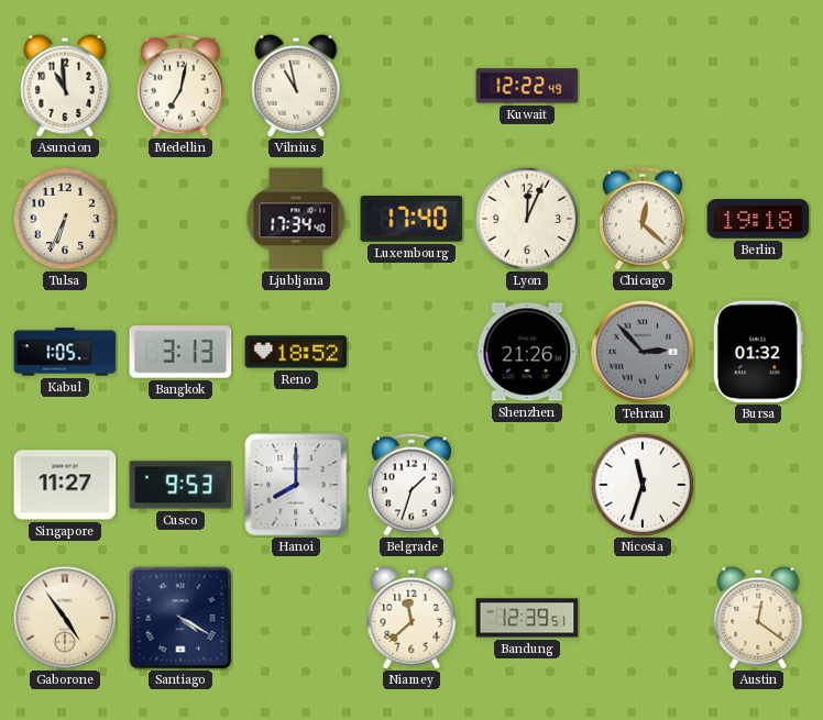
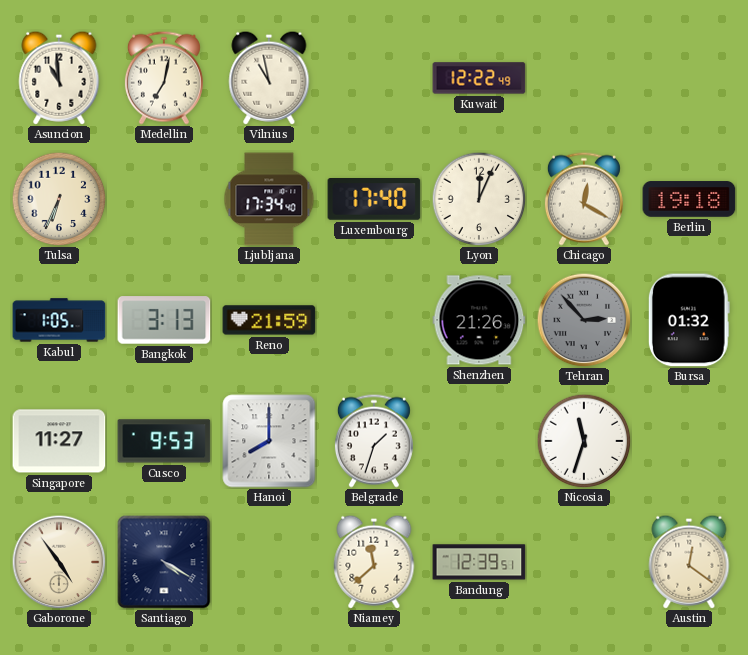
Chicago: 12:22 -> 12:20
Reno: 18:52 -> 21:59
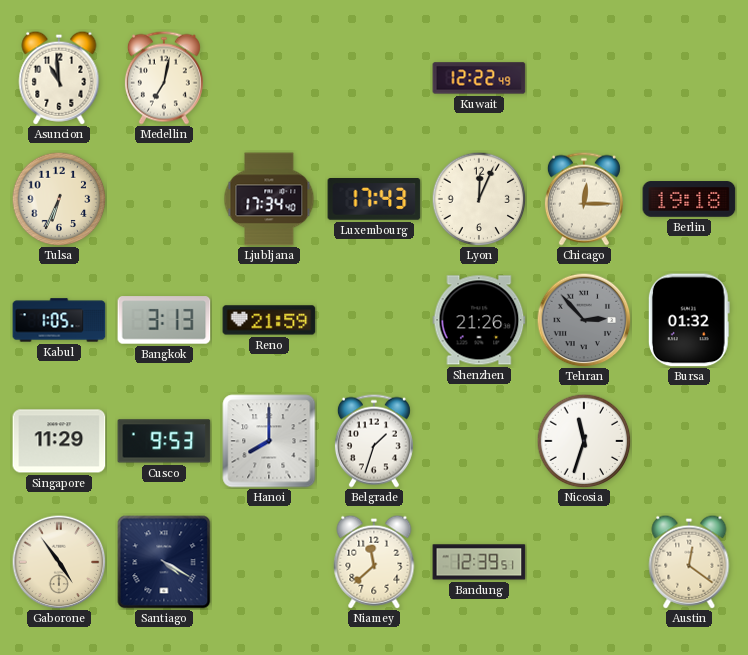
Vilnius: 10:58 -> none
Luxembourg: 17:40 -> 17:43
Chicago: 12:20 -> 12:15
Singapore: 11:27 -> 11:29
